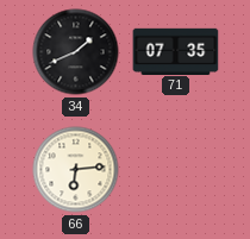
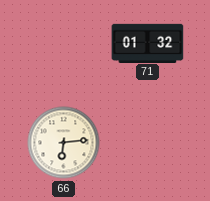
34: 1:41 -> none
71: 07:35 -> 01:32
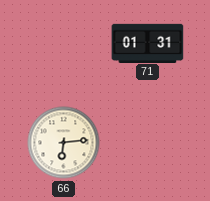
71: 01:32 -> 01:31
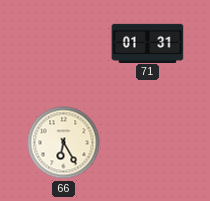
66: 6:14 -> 6:25
